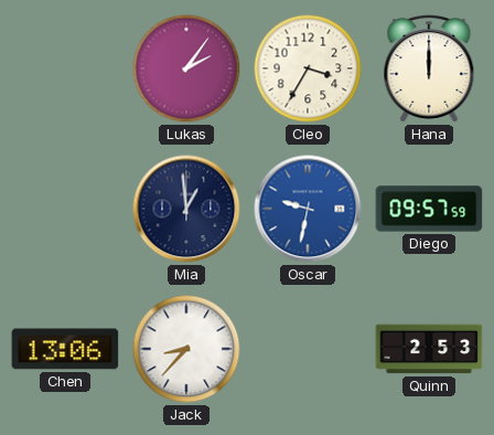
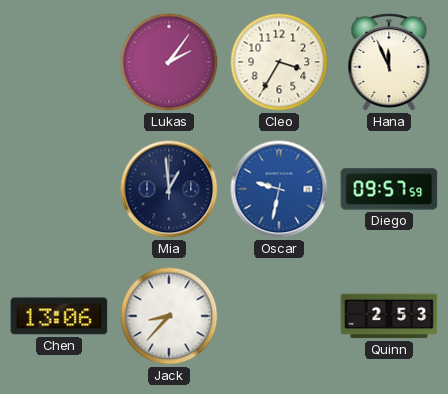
Hana: 12:00 -> 11:56
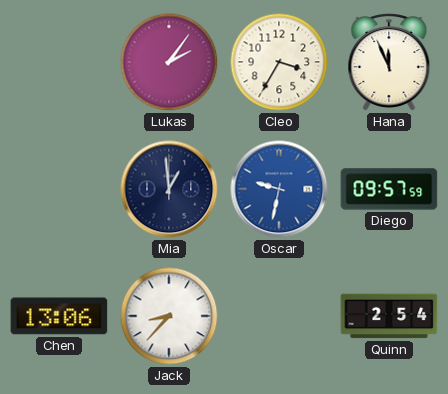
Quinn: 2:53 -> 2:54
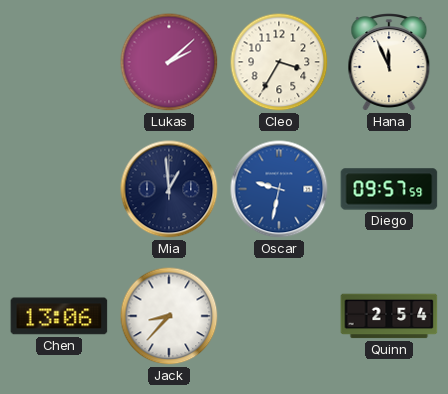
Lukas: 2:06 -> 2:08
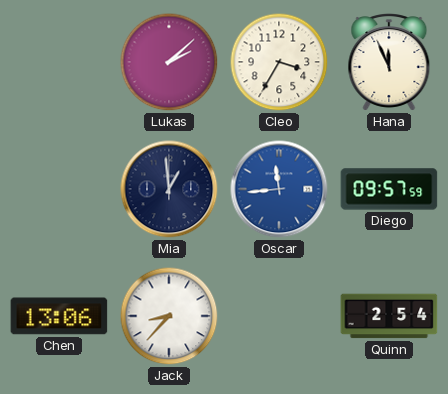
Oscar: 9:32 -> 11:44
